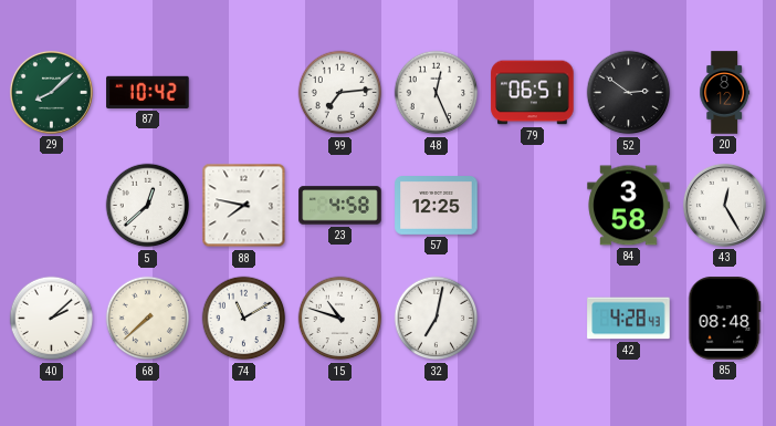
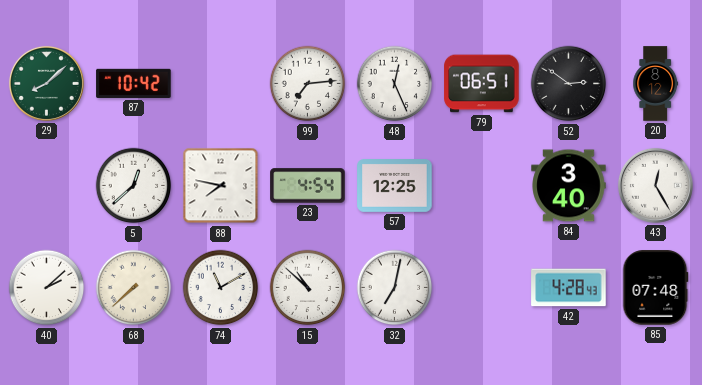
23: 4:58 -> 4:54
84: 3:58 -> 3:40
15: 10:48 -> 10:52
85: 08:48 -> 07:48
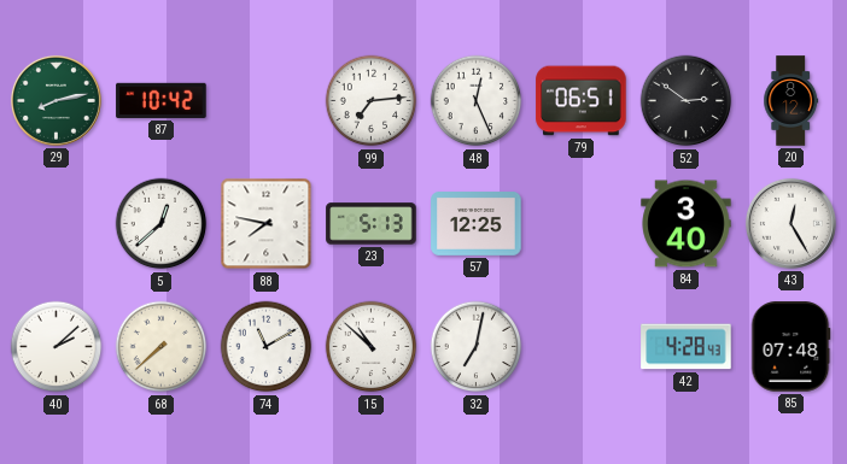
29: 8:08 -> 8:13
23: 4:54 -> 5:13
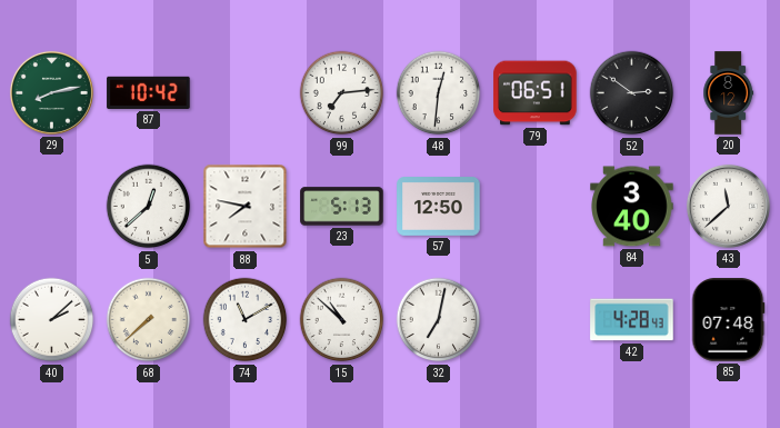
48: 12:26 -> 12:31
57: 12:25 -> 12:50
43: 12:25 -> 11:38
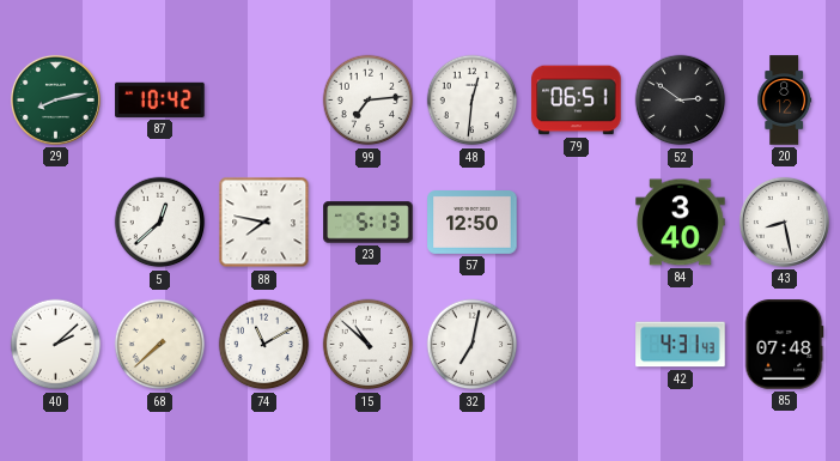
43: 11:38 -> 8:28
42: 4:28 -> 4:31
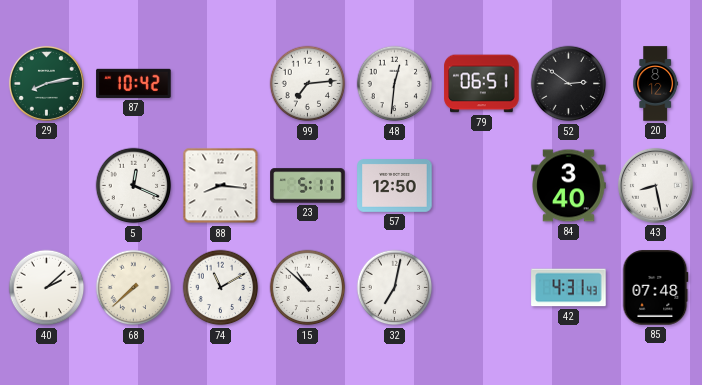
5: 12:38 -> 12:19
88: 7:47 -> 8:16
23: 5:13 -> 5:11
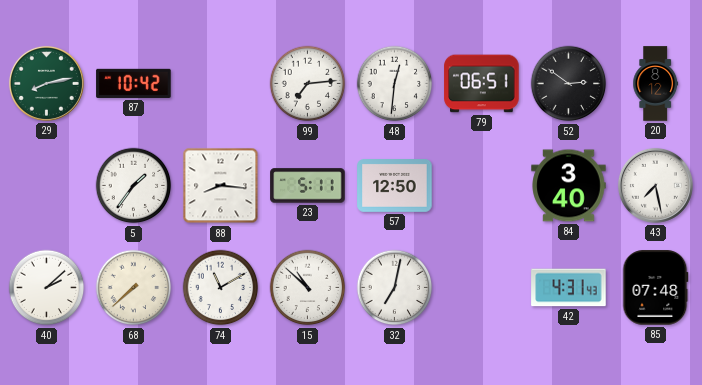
5: 12:19 -> 1:36
43: 8:28 -> 7:28
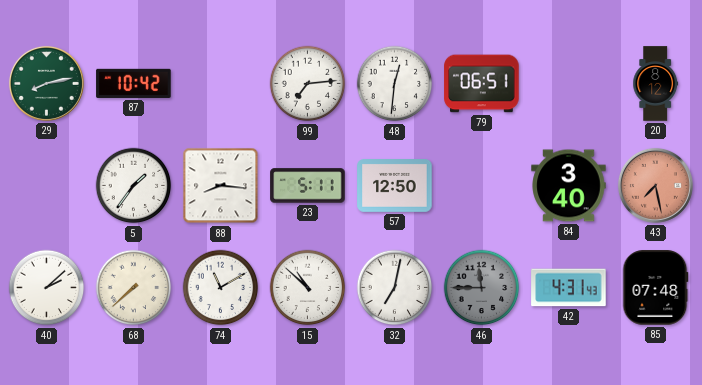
52: 2:51 -> none
43 dial: white -> salmon
46: none -> 11:45
